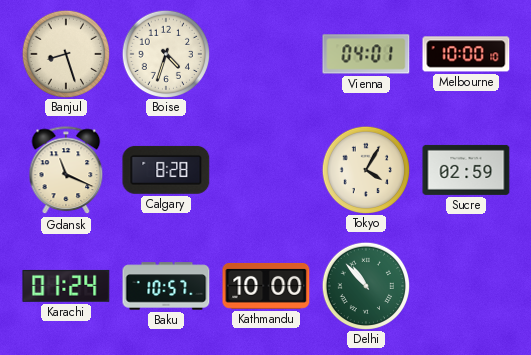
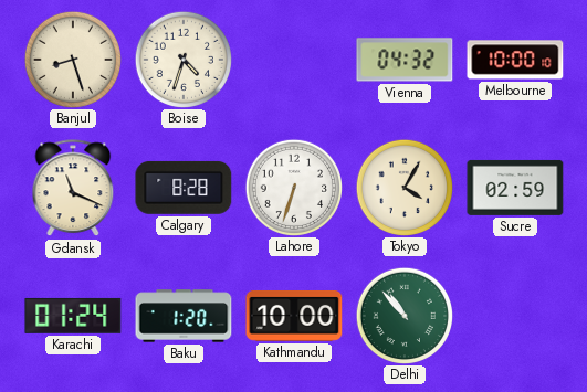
Vienna: 04:01 -> 04:32
Lahore: none -> 6:33
Baku: 10:57 -> 1:20
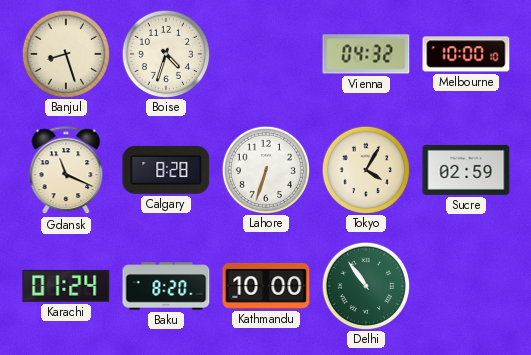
Baku: 1:20 -> 8:20
Delhi: 10:53 -> 10:54
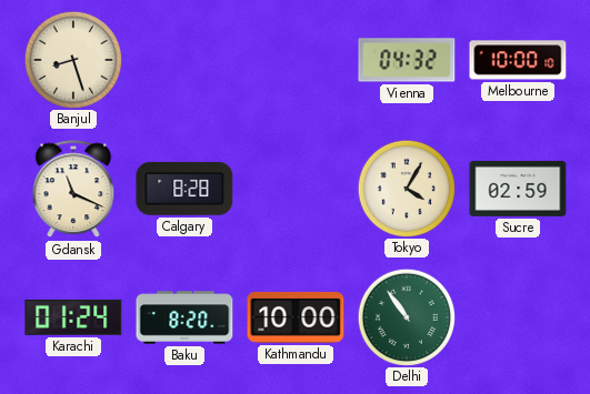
Boise: 4:33 -> none
Lahore: 6:33 -> none
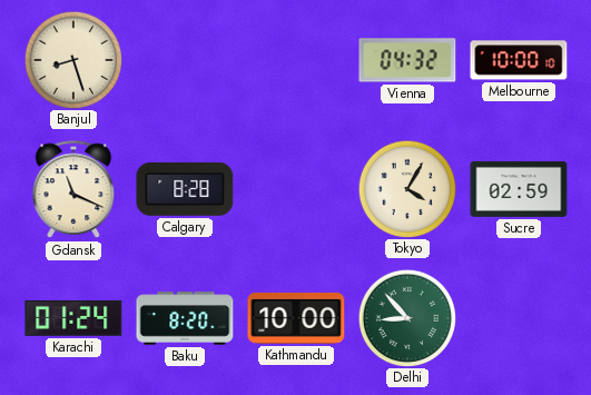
Delhi: 10:54 -> 8:53
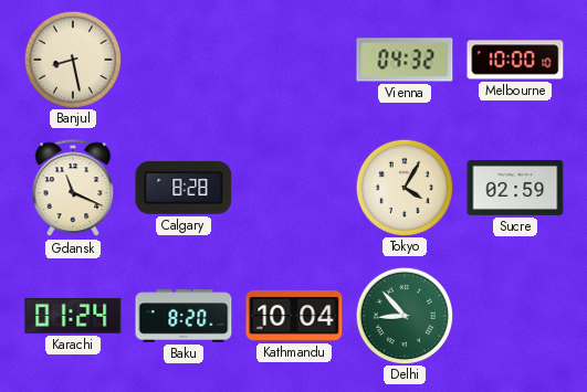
Banjul: 8:27 -> 8:28
Kathmandu: 10:00 -> 10:04
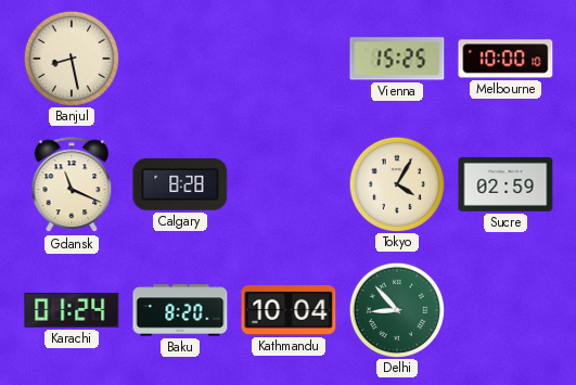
Vienna: 04:32 -> 15:25
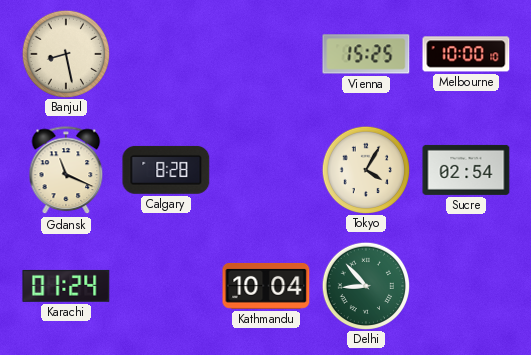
Sucre: 02:59 -> 02:54
Baku: 8:20 -> none
